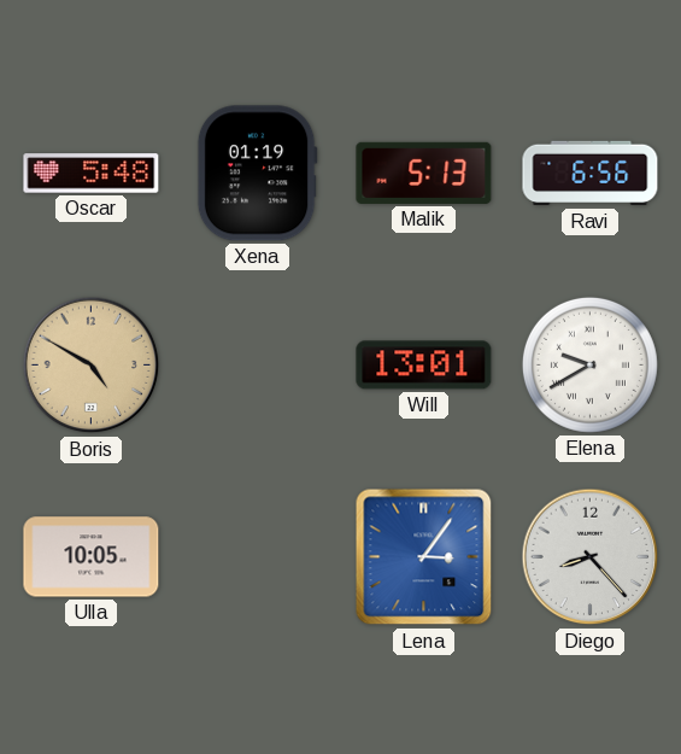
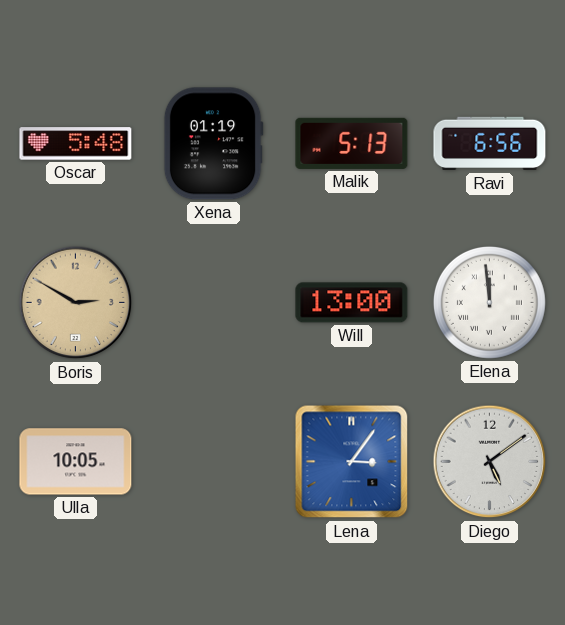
Boris: 4:50 -> 2:50
Will: 13:01 -> 13:00
Elena: 9:40 -> 11:59
Diego: 8:23 -> 5:09
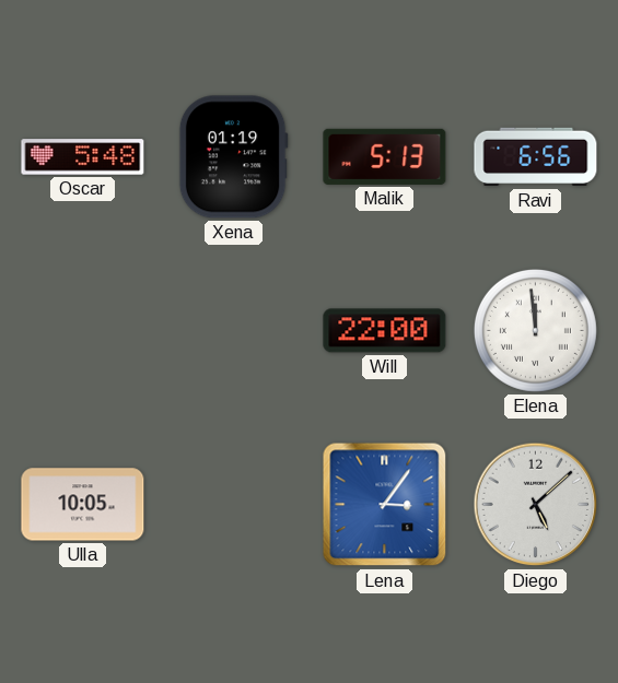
Boris: 2:50 -> none
Will: 13:00 -> 22:00
Diego: 5:09 -> 5:08
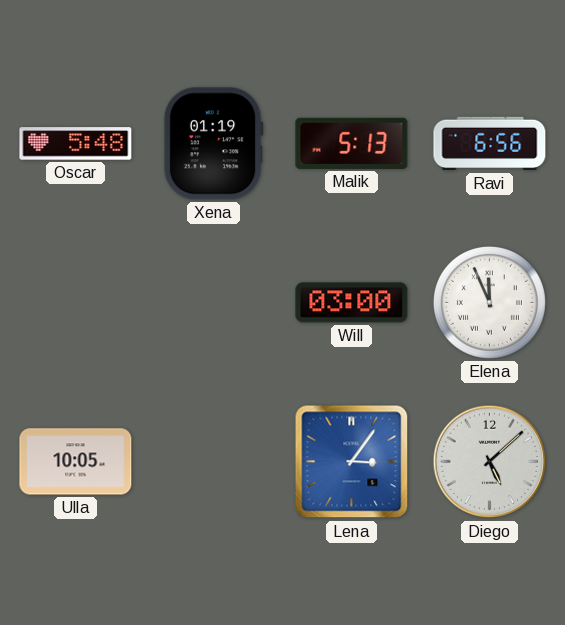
Will: 22:00 -> 03:00
Elena: 11:59 -> 11:56
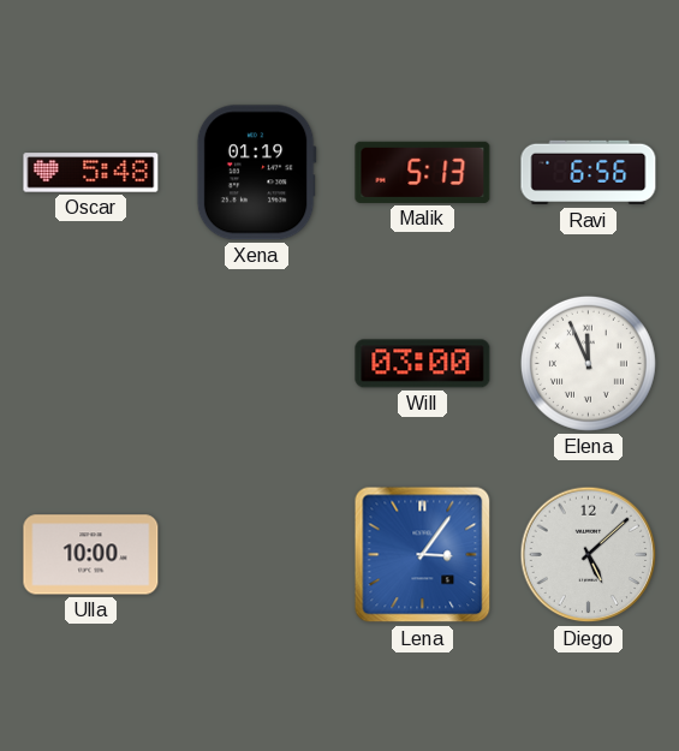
Ulla: 10:05 -> 10:00
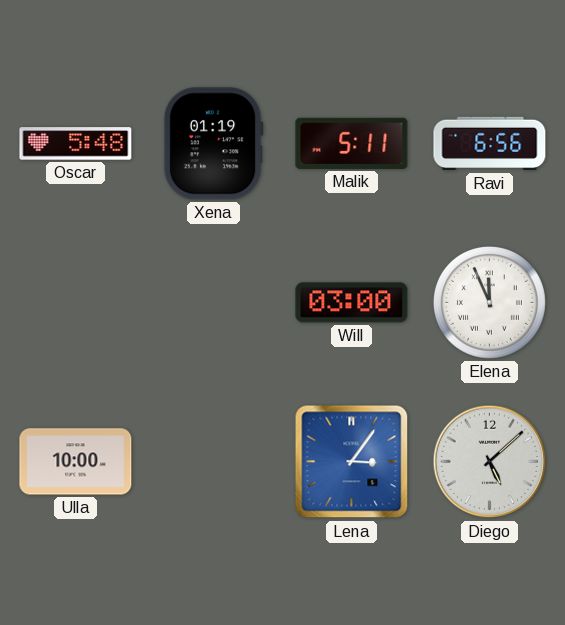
Malik: 5:13 -> 5:11
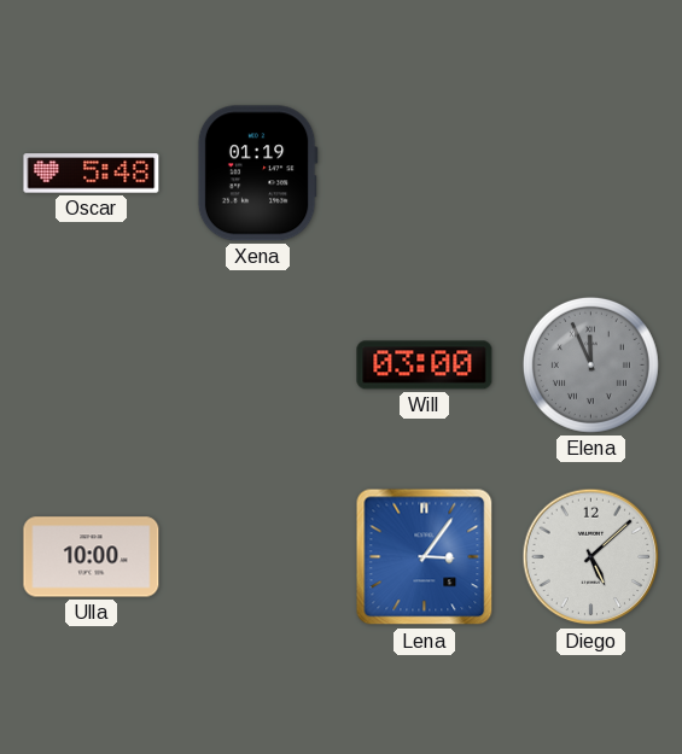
Malik: 5:11 -> none
Ravi: 6:56 -> none
Elena dial: white -> grey
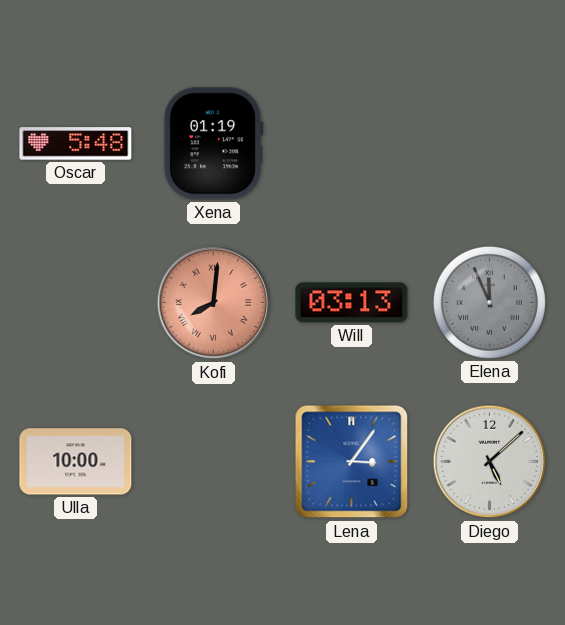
Kofi: none -> 8:01
Will: 03:00 -> 03:13
